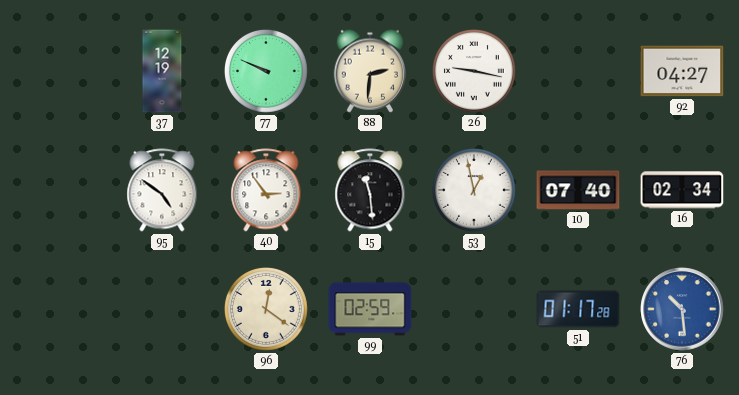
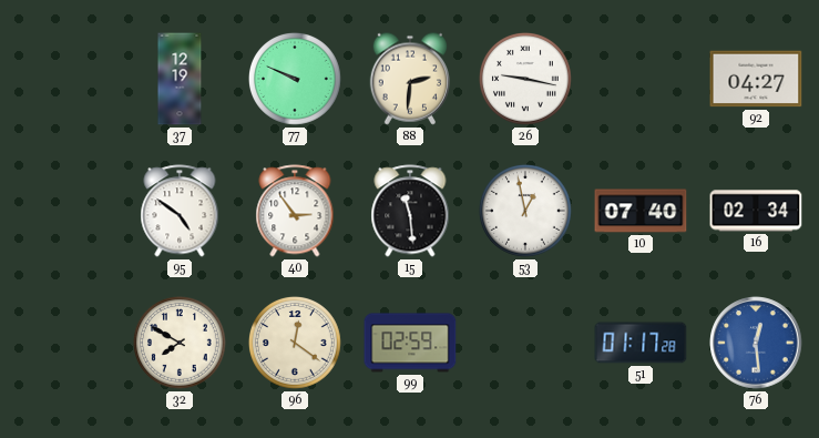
32: none -> 7:50
76: 10:29 -> 12:29
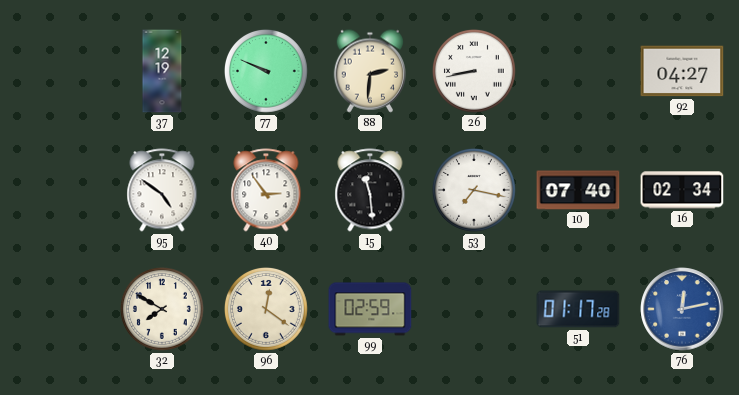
26: 9:17 -> 8:43
53: 12:58 -> 7:17
76: 12:29 -> 12:13
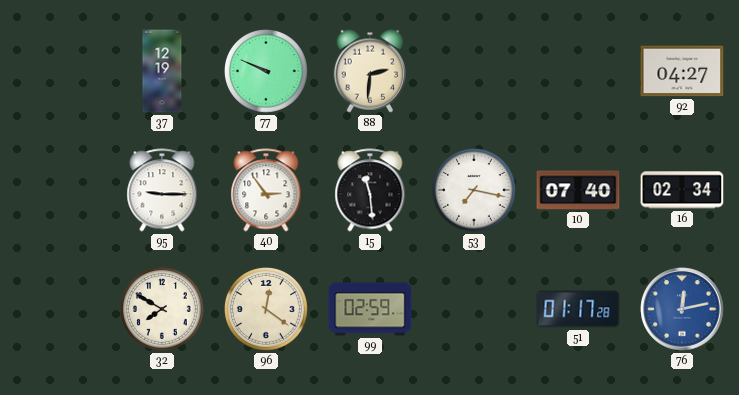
26: 8:43 -> none
95: 4:51 -> 9:15
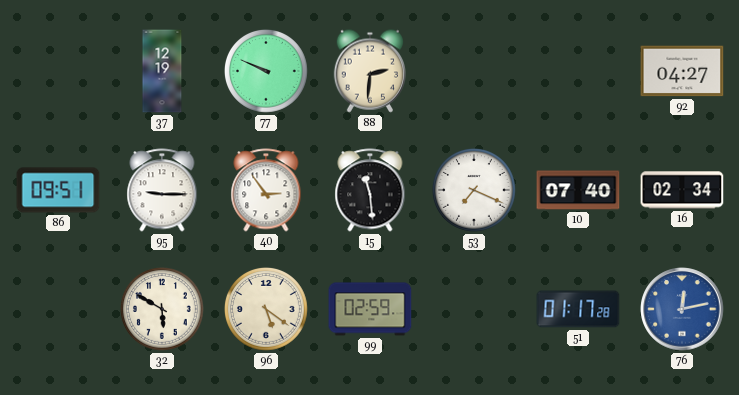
86: none -> 09:51
53: 7:17 -> 7:19
32: 7:50 -> 5:50
96: 12:21 -> 5:21
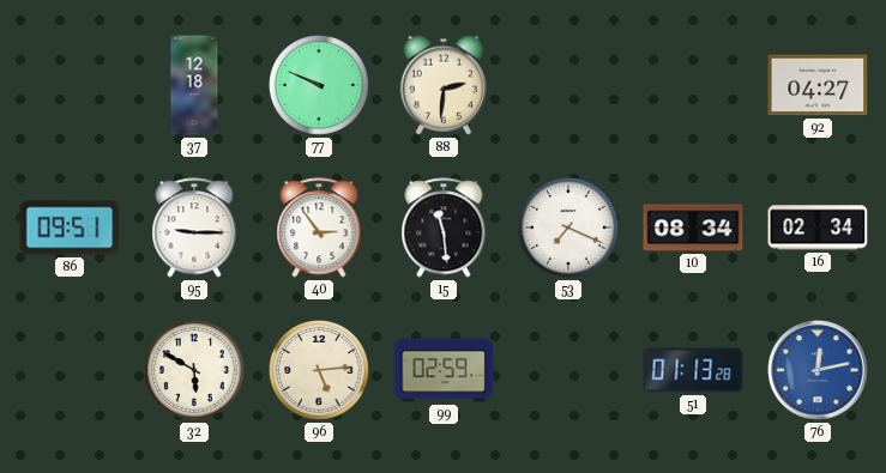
37: 12:19 -> 12:18
10: 07:40 -> 08:34
96: 5:21 -> 5:14
51: 01:17 -> 01:13
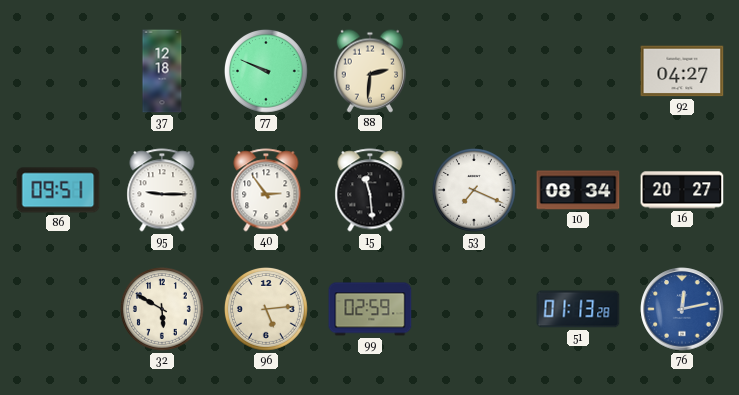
16: 02:34 -> 20:27
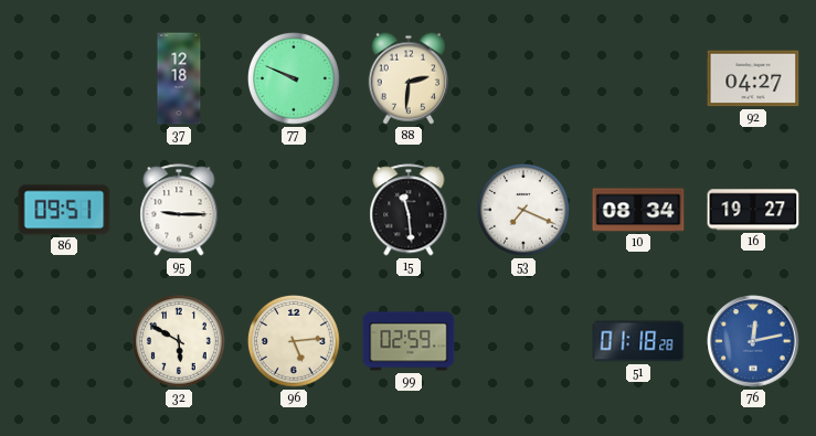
40: 2:54 -> none
16: 20:27 -> 19:27
51: 01:13 -> 01:18
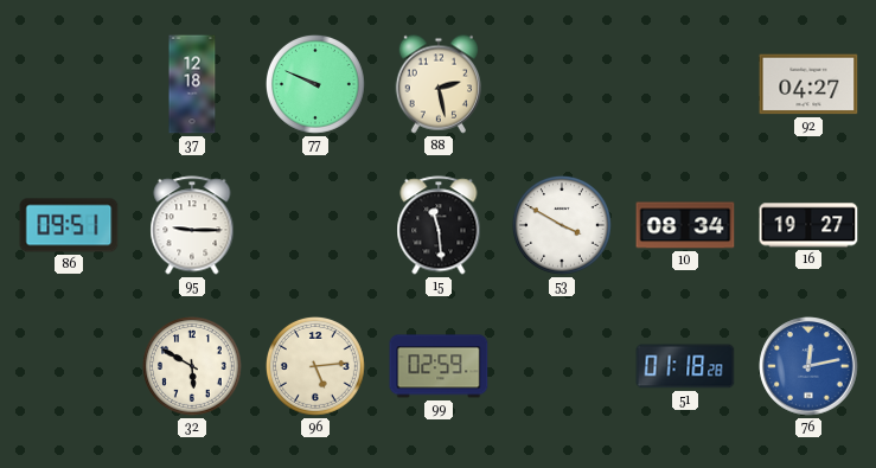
88: 2:31 -> 2:28
53: 7:19 -> 3:50
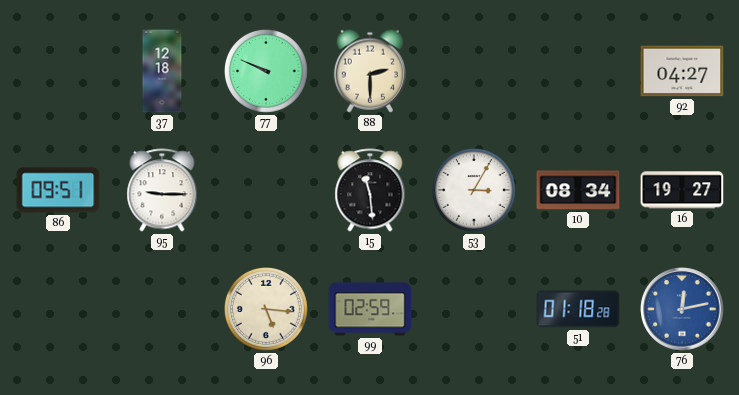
88: 2:28 -> 2:30
53: 3:50 -> 3:05
32: 5:50 -> none
96: 5:14 -> 5:16
